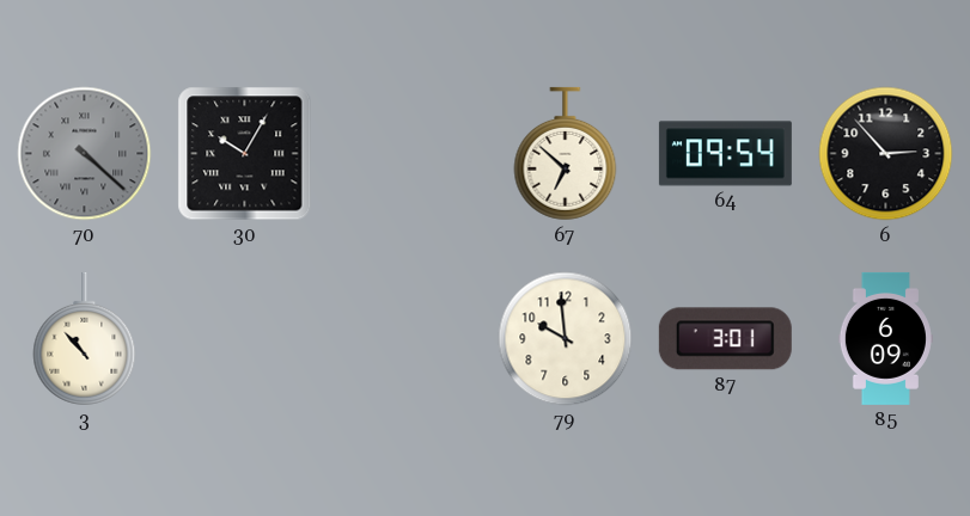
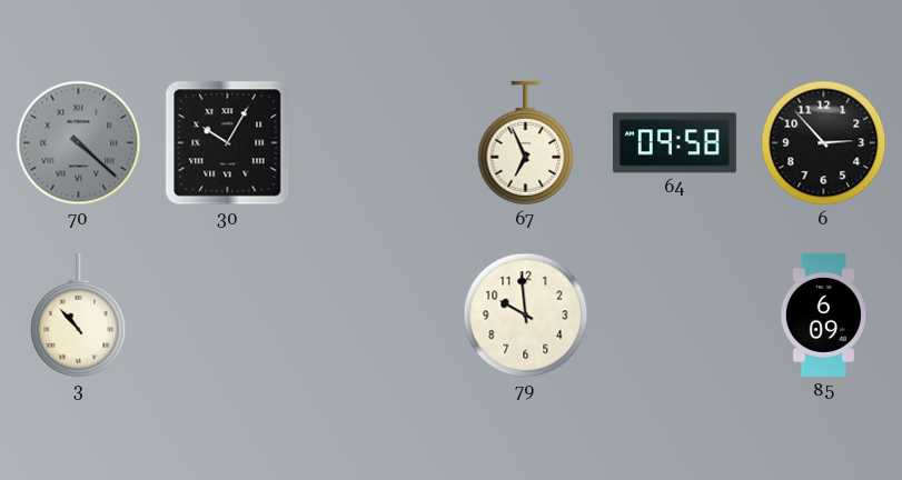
67: 6:52 -> 6:56
64: 09:54 -> 09:58
87: 3:01 -> none
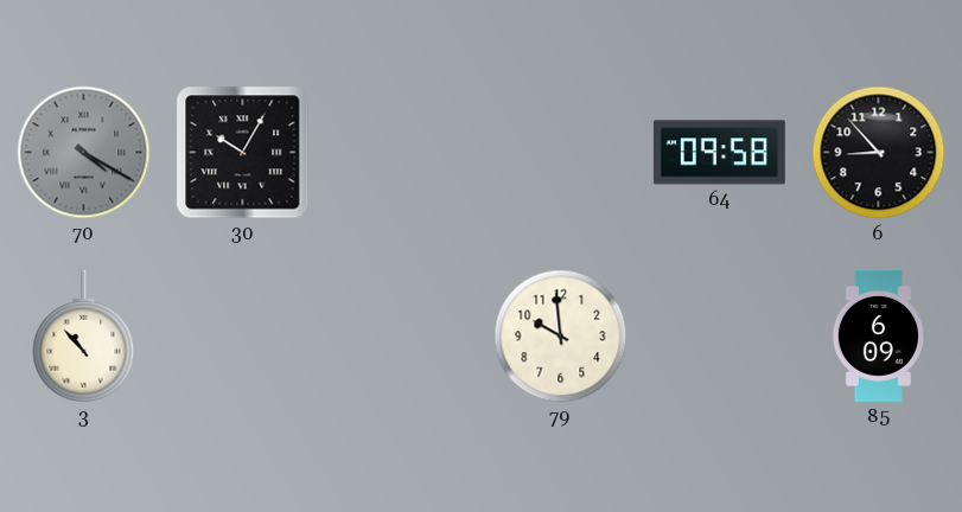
70: 4:22 -> 4:20
67: 6:56 -> none
6: 2:53 -> 8:53
